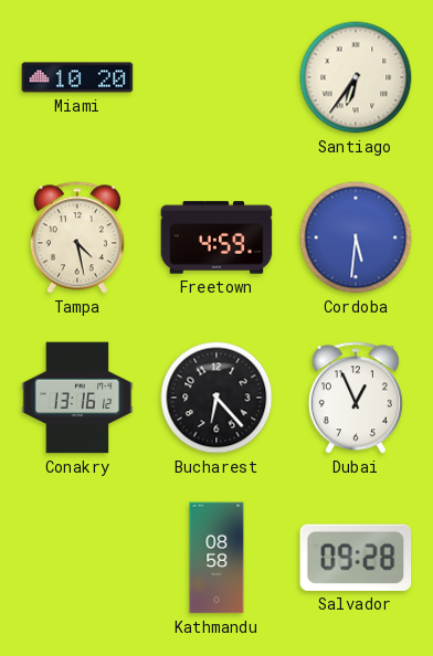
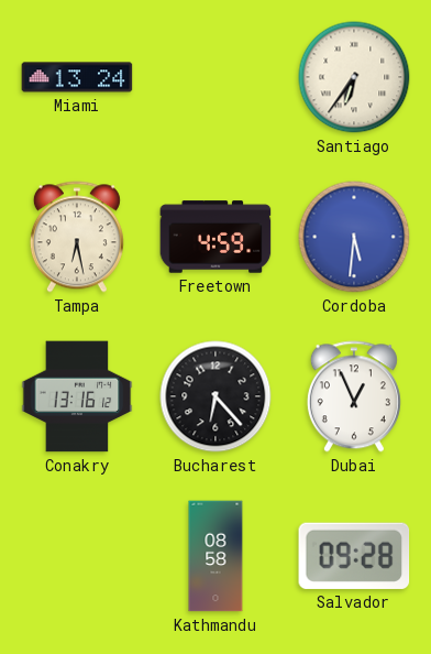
Miami: 10:20 -> 13:24
Tampa: 4:28 -> 6:28
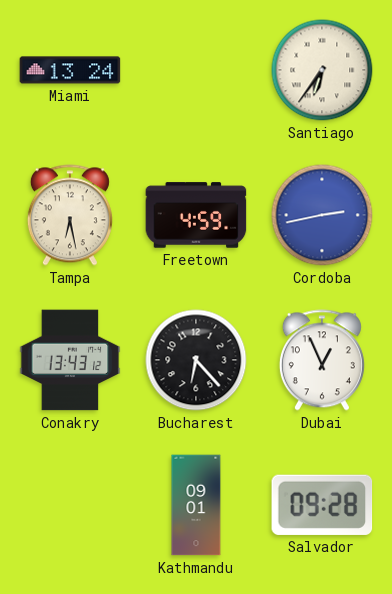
Cordoba: 5:31 -> 2:43
Conakry: 13:16 -> 13:43
Kathmandu: 08:58 -> 09:01
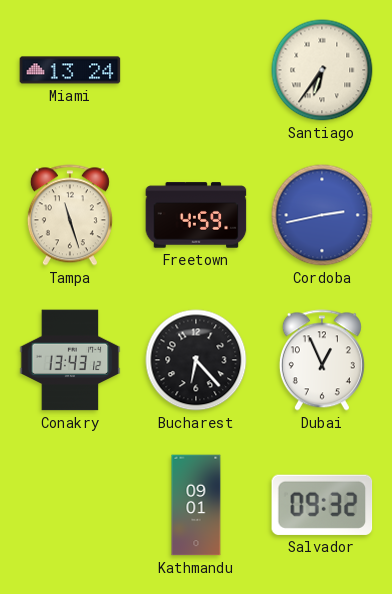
Tampa: 6:28 -> 11:27
Salvador: 09:28 -> 09:32
